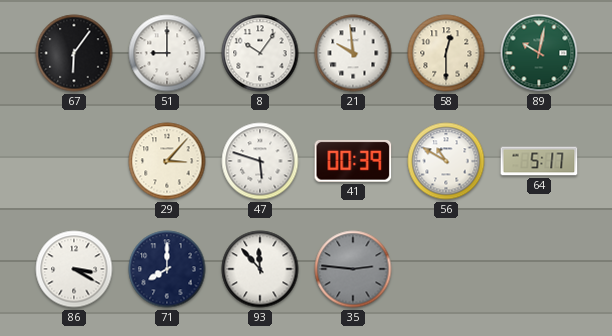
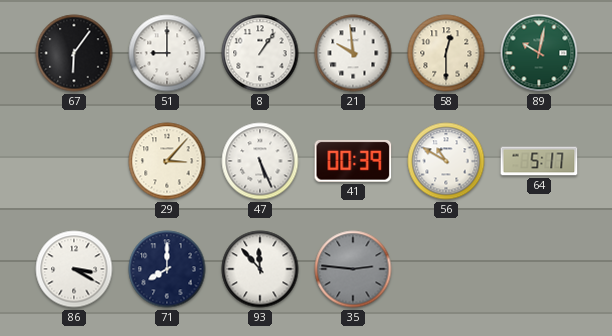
8: 10:06 -> 1:06
47: 5:48 -> 5:26
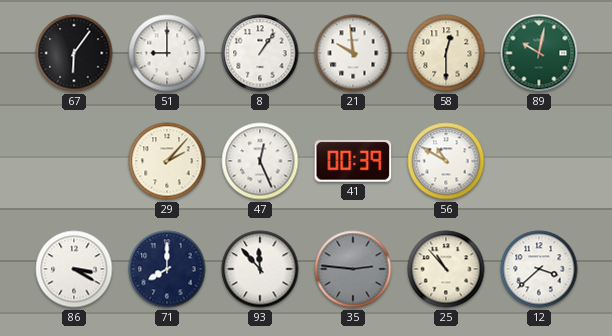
29: 3:07 -> 2:07
47: 5:26 -> 12:26
64: 5:17 -> none
25: none -> 10:53
12: none -> 3:38
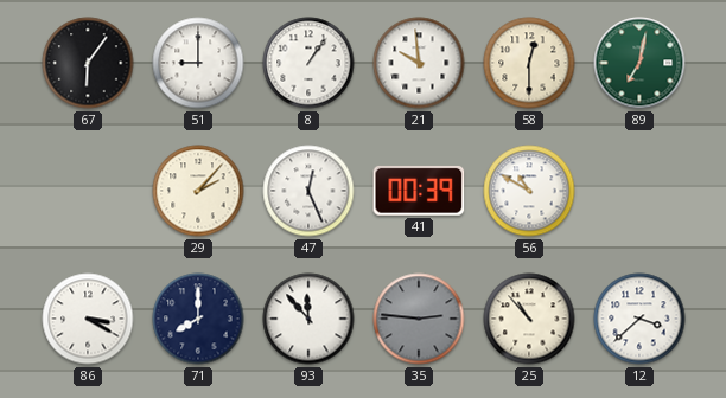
89: 10:02 -> 7:02
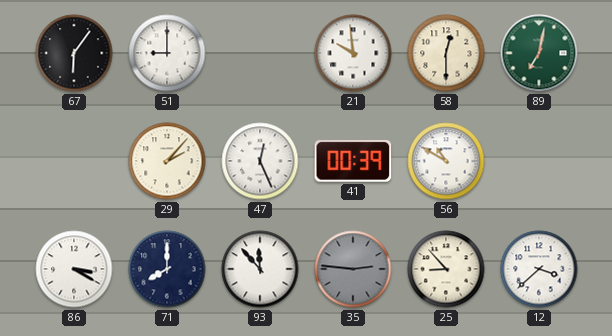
8: 1:06 -> none
25: 10:53 -> 8:53
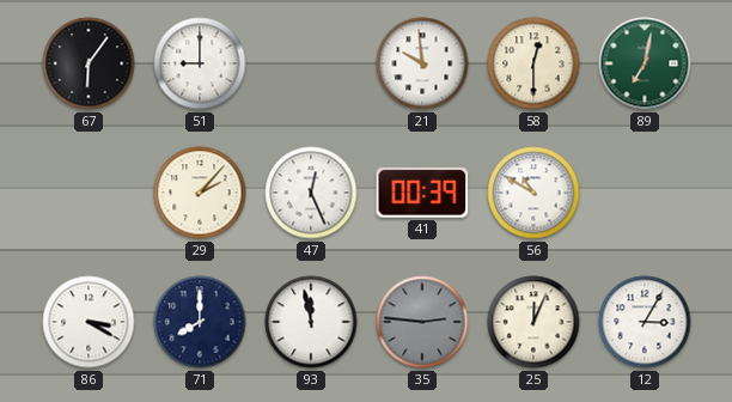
93: 11:53 -> 11:58
25: 8:53 -> 12:04
12: 3:38 -> 3:05
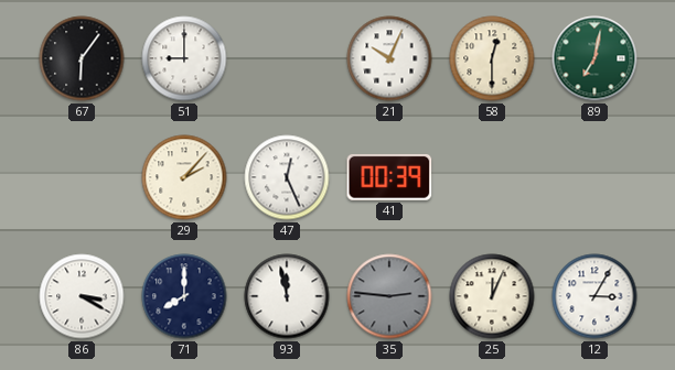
21: 9:59 -> 10:04
56: 10:50 -> none
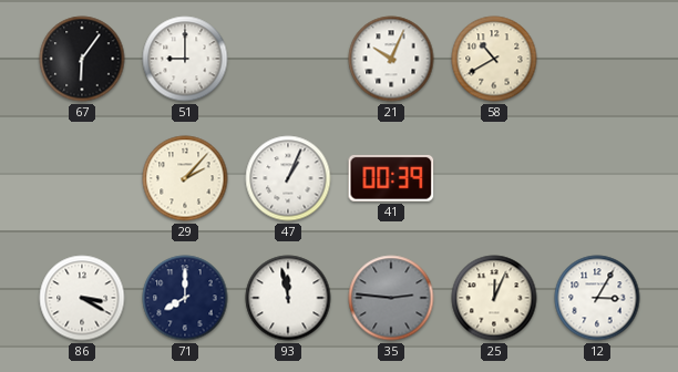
58: 12:30 -> 10:40
89: 7:02 -> none
47: 12:26 -> 1:04
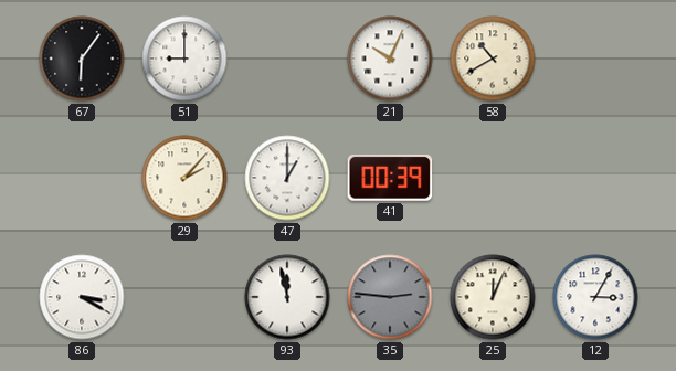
47: 1:04 -> 1:00
71: 8:00 -> none
